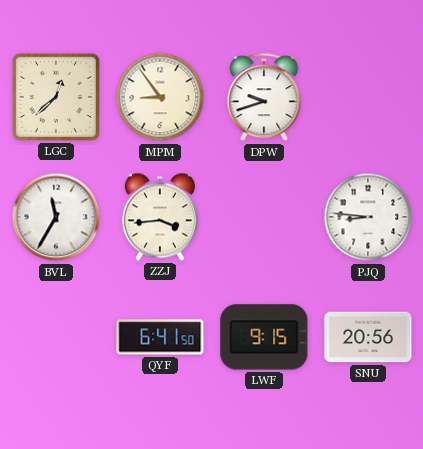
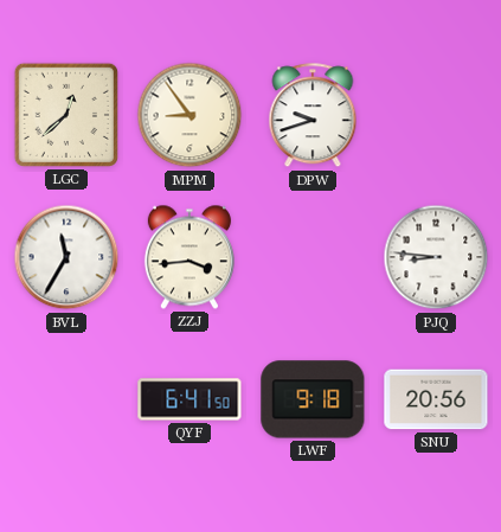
LWF: 9:15 -> 9:18
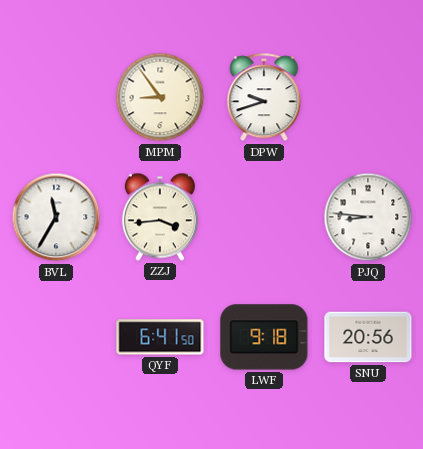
LGC: 12:38 -> none
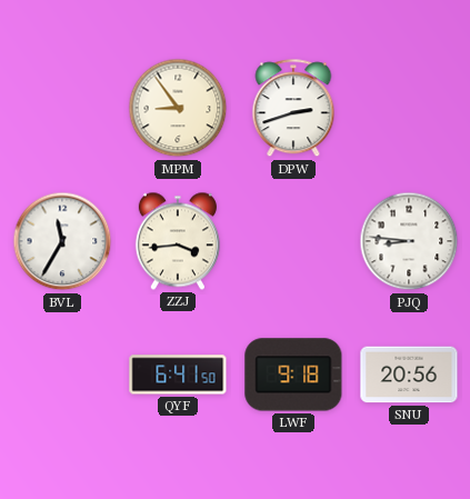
DPW: 9:42 -> 2:42
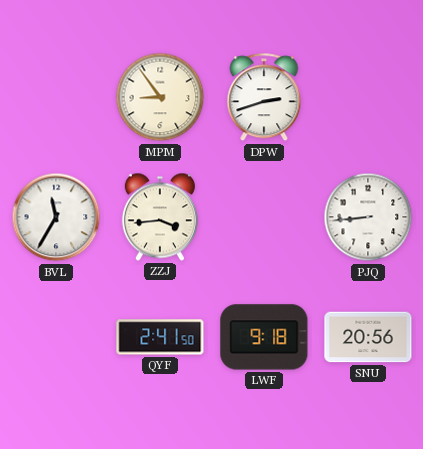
PJQ: 8:46 -> 8:44
QYF: 6:41 -> 2:41
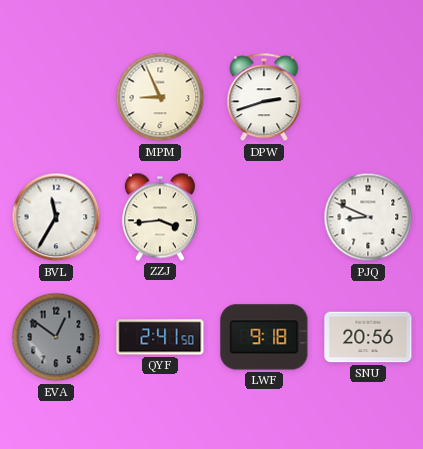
MPM: 8:54 -> 8:56
PJQ: 8:44 -> 8:49
EVA: none -> 12:51
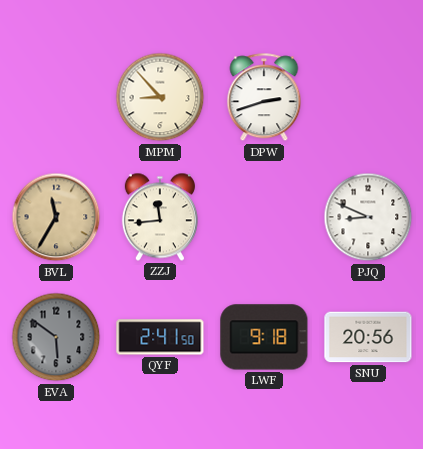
MPM: 8:56 -> 8:53
BVL dial: white -> champagne
ZZJ: 3:44 -> 11:44
EVA: 12:51 -> 5:51
